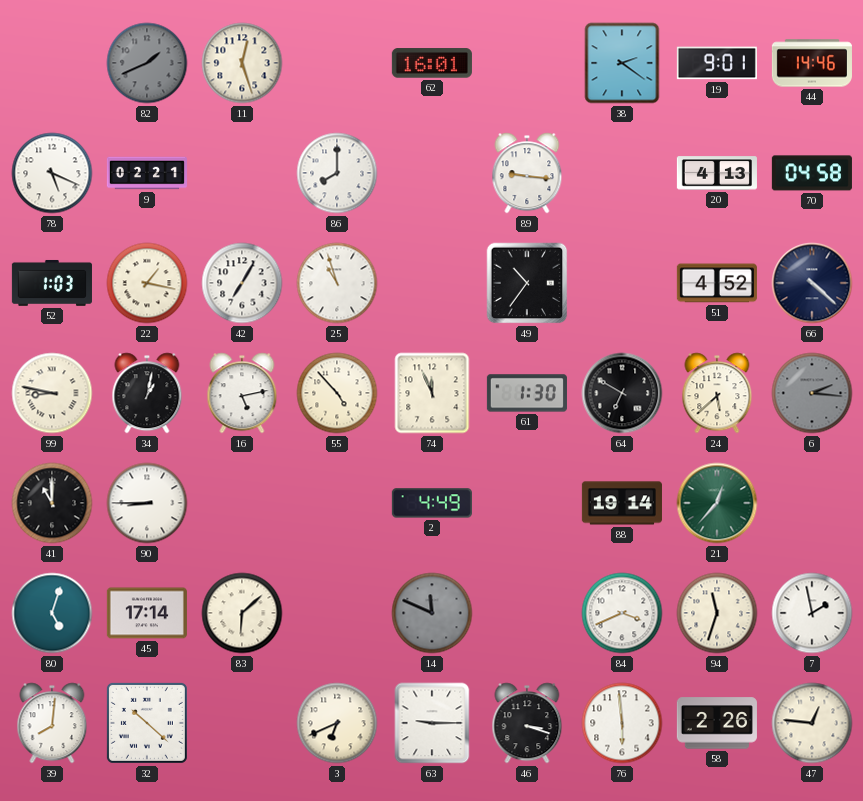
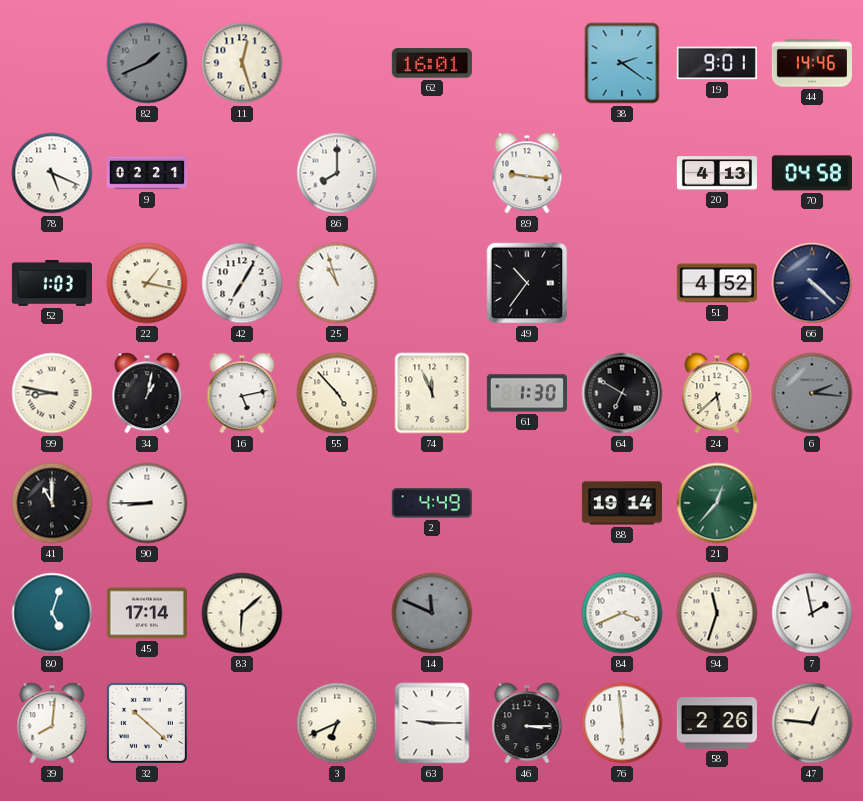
46: 3:18 -> 3:15
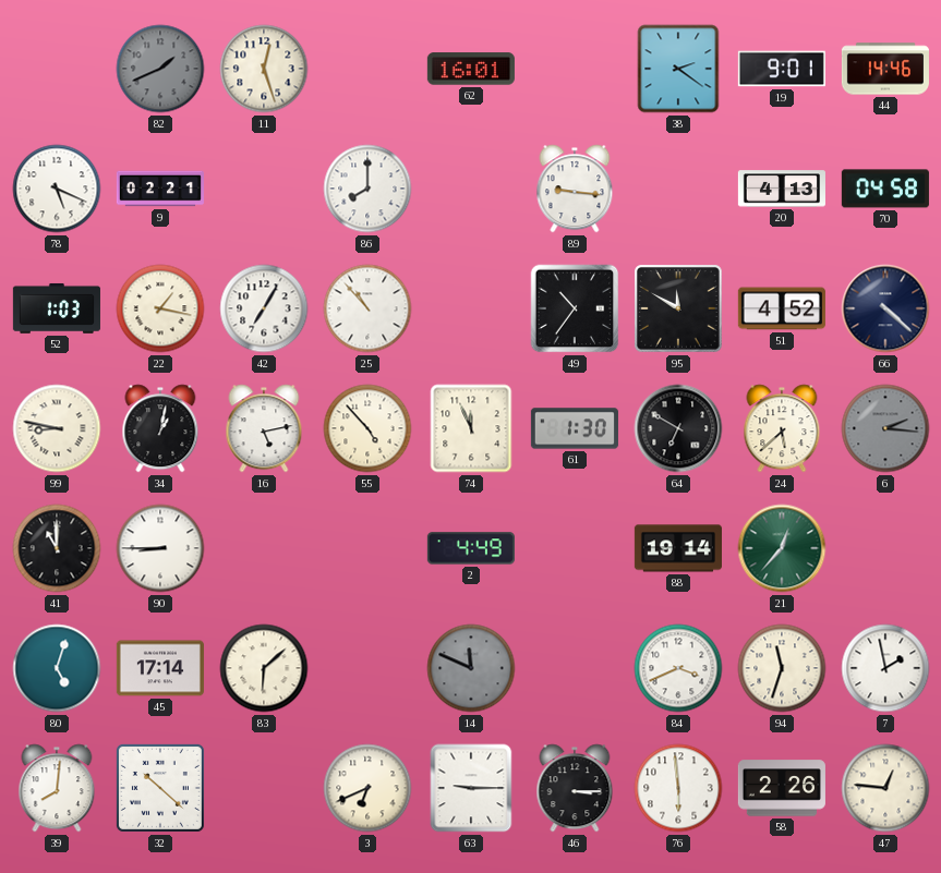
25: 10:57 -> 10:53
95: none -> 11:50
